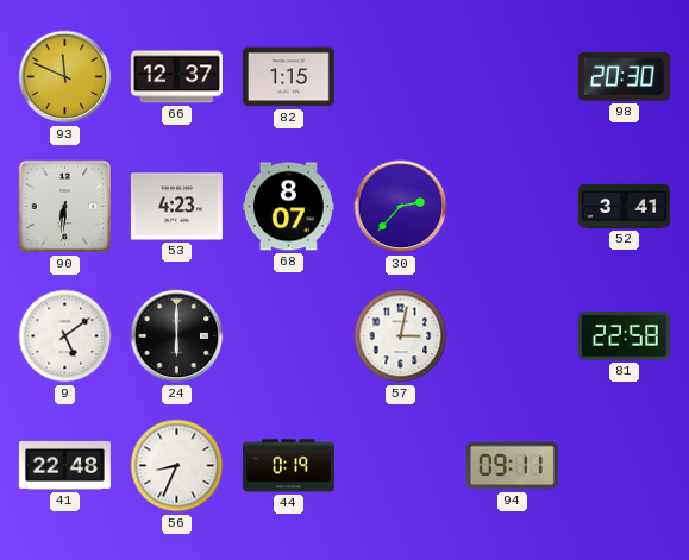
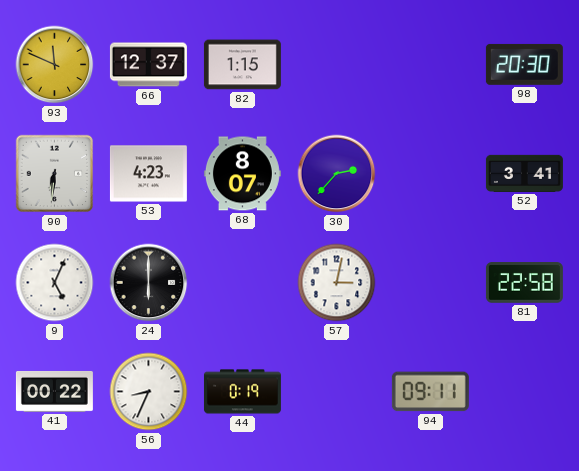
9: 5:09 -> 5:04
41: 22:48 -> 00:22
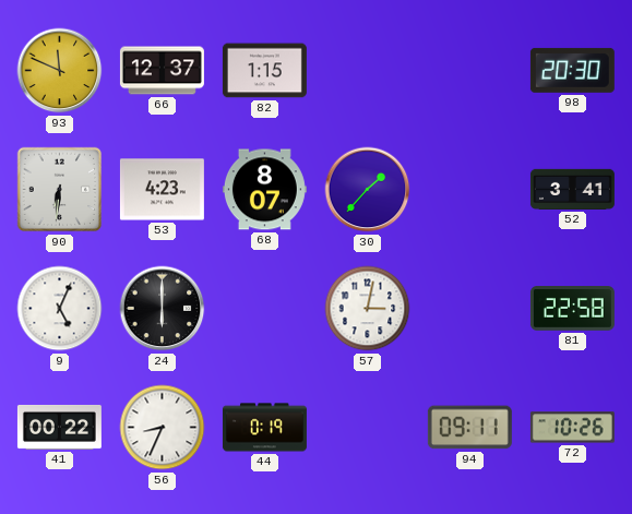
30: 2:37 -> 1:37
72: none -> 10:26
